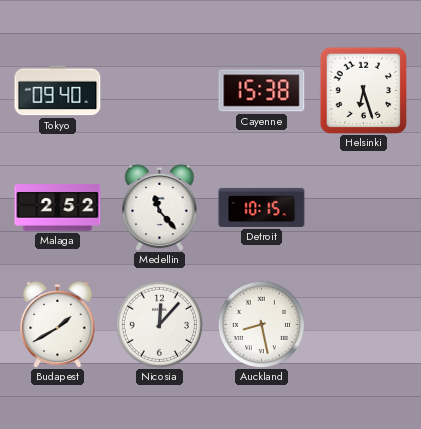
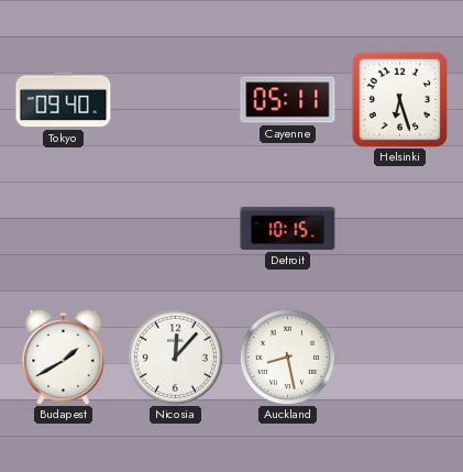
Cayenne: 15:38 -> 05:11
Malaga: 2:52 -> none
Medellin: 11:23 -> none
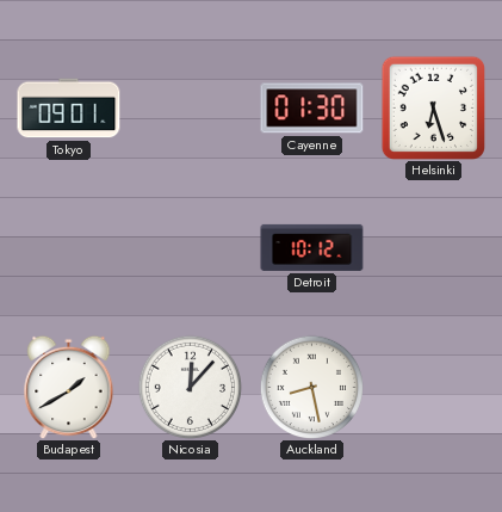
Tokyo: 09:40 -> 09:01
Cayenne: 05:11 -> 01:30
Detroit: 10:15 -> 10:12
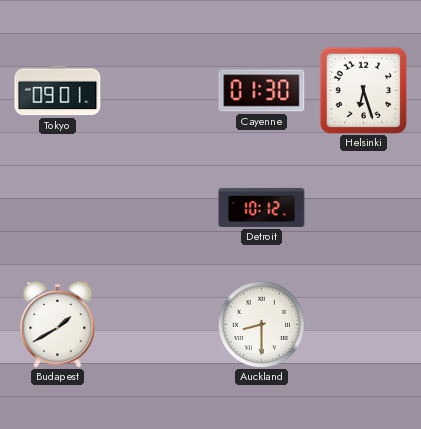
Nicosia: 12:07 -> none
Auckland: 8:28 -> 8:30
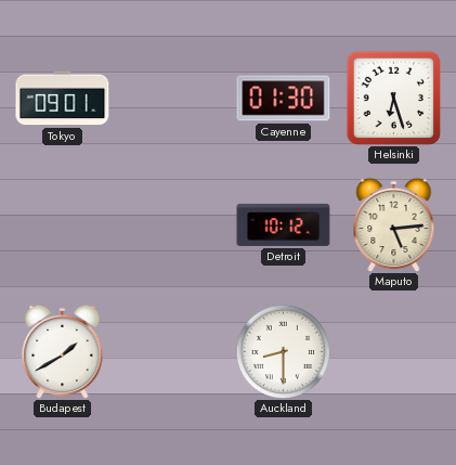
Maputo: none -> 5:14
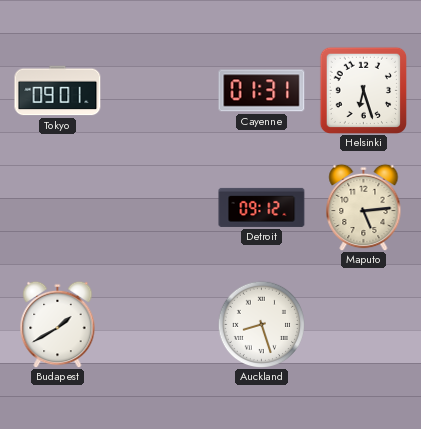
Cayenne: 01:30 -> 01:31
Detroit: 10:12 -> 09:12
Auckland: 8:30 -> 8:27
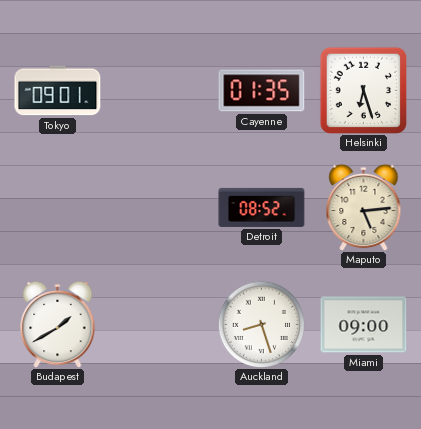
Cayenne: 01:31 -> 01:35
Detroit: 09:12 -> 08:52
Miami: none -> 09:00
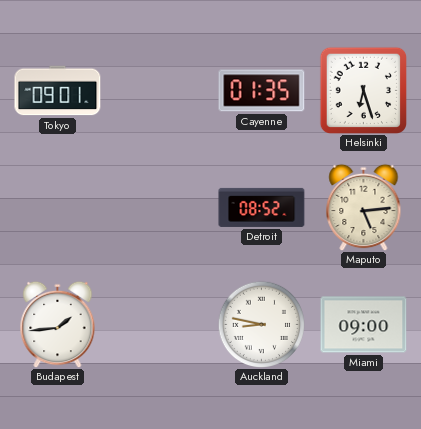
Budapest: 1:40 -> 1:44
Auckland: 8:27 -> 8:47
